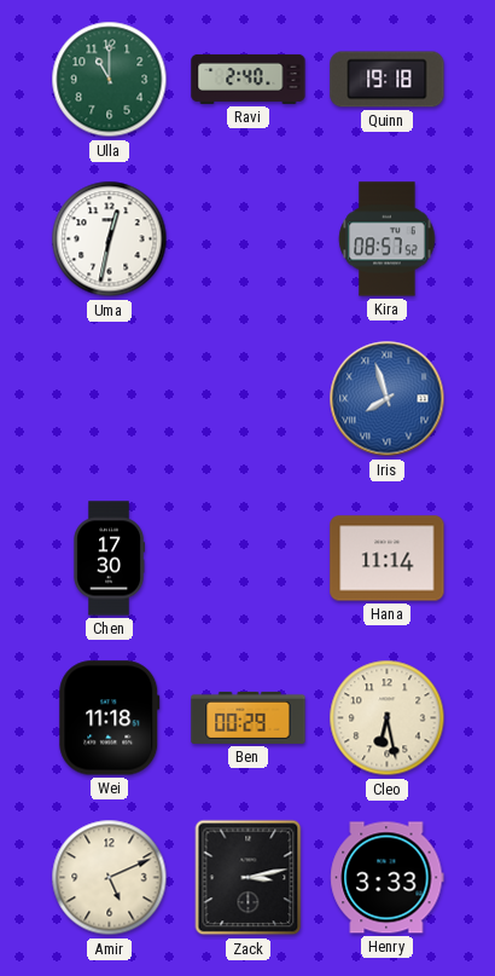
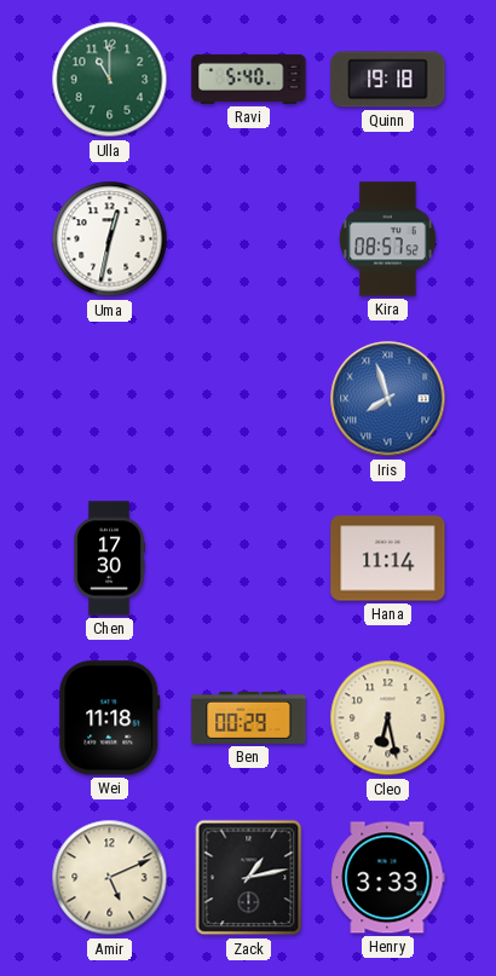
Ravi: 2:40 -> 5:40
Zack: 3:13 -> 1:13
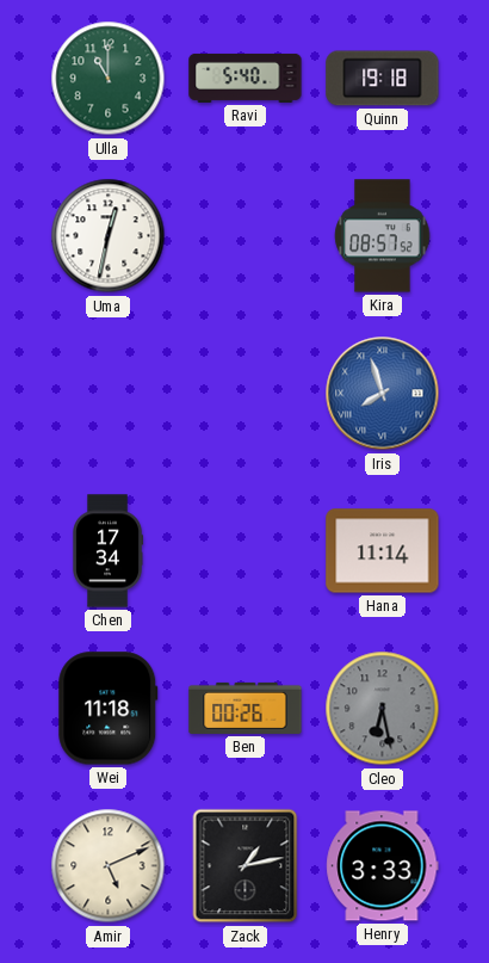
Chen: 17:30 -> 17:34
Ben: 00:29 -> 00:26
Cleo dial: cream -> grey
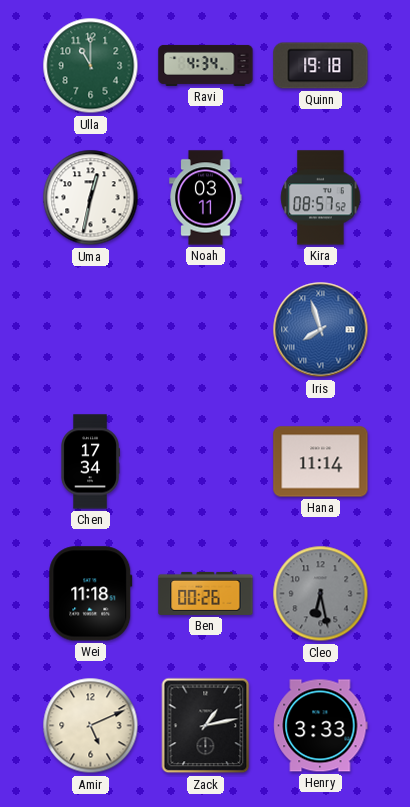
Ravi: 5:40 -> 4:34
Noah: none -> 03:11
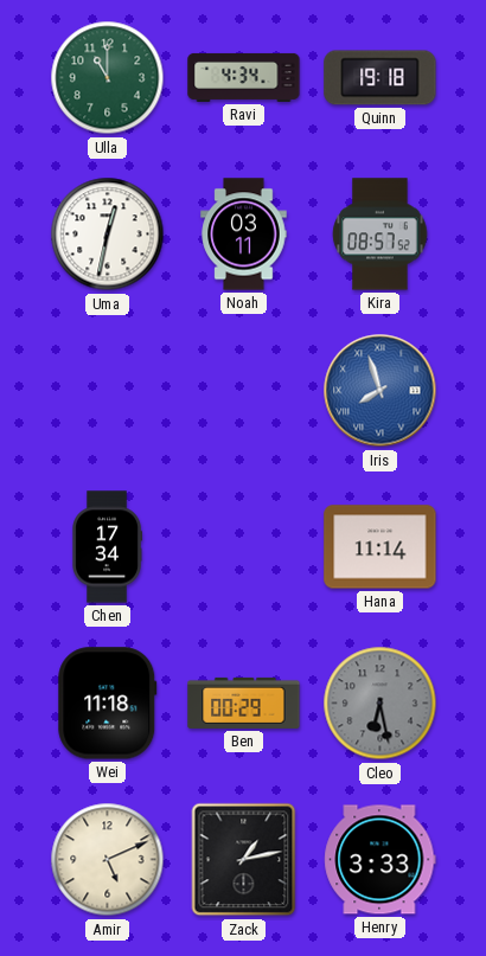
Ben: 00:26 -> 00:29
